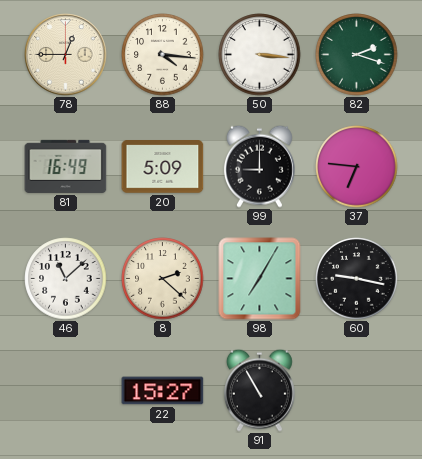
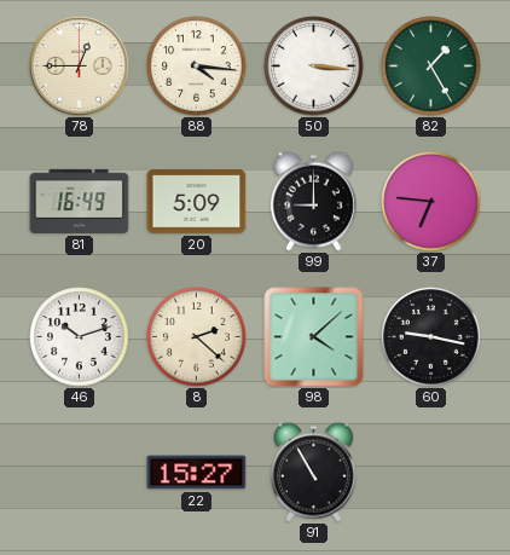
82: 2:18 -> 1:25
46: 11:08 -> 10:12
98: 7:05 -> 4:08
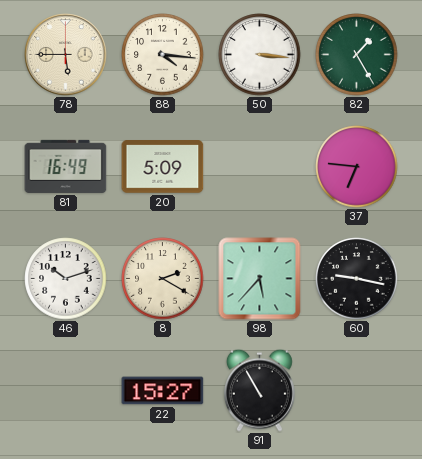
78: 12:45 -> 5:45
99: 9:00 -> none
8: 2:22 -> 2:20
98: 4:08 -> 5:37
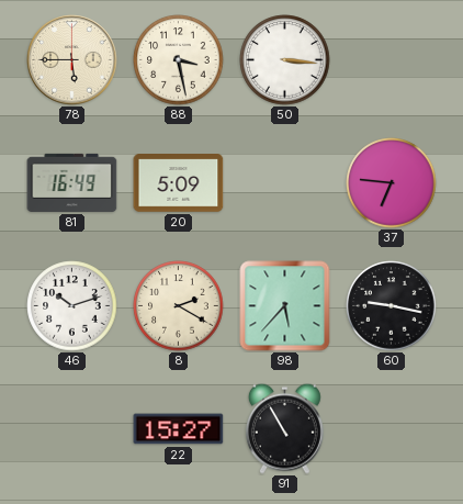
88: 4:16 -> 3:28
82: 1:25 -> none
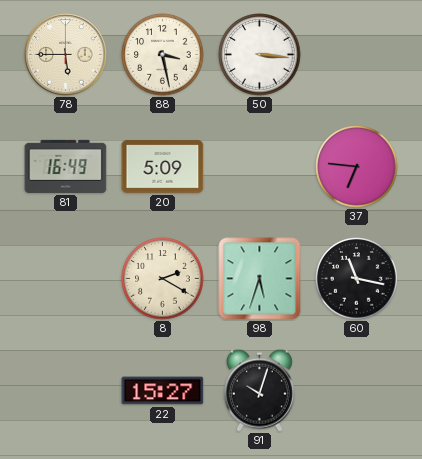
46: 10:12 -> none
98: 5:37 -> 5:33
60: 9:17 -> 11:17
91: 10:55 -> 10:03
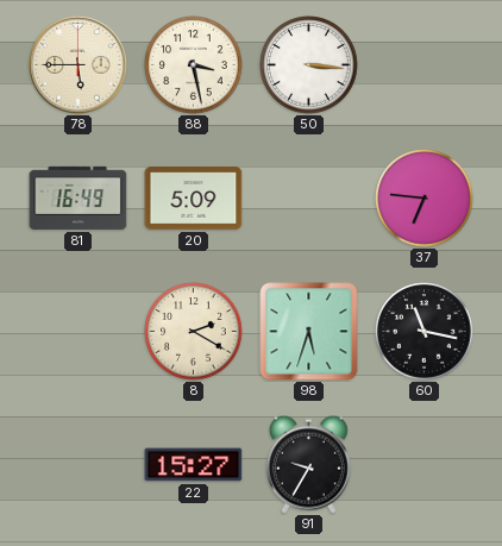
91: 10:03 -> 9:35
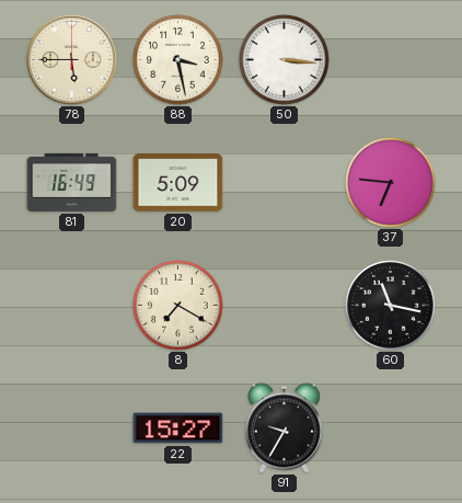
8: 2:20 -> 7:20
98: 5:33 -> none
